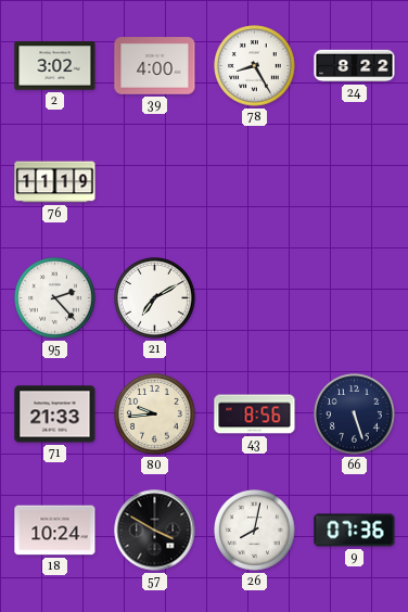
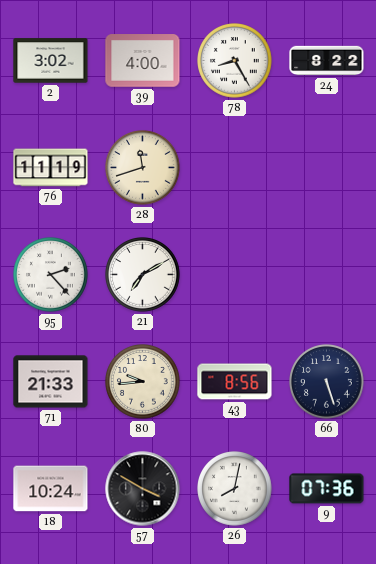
28: none -> 11:42
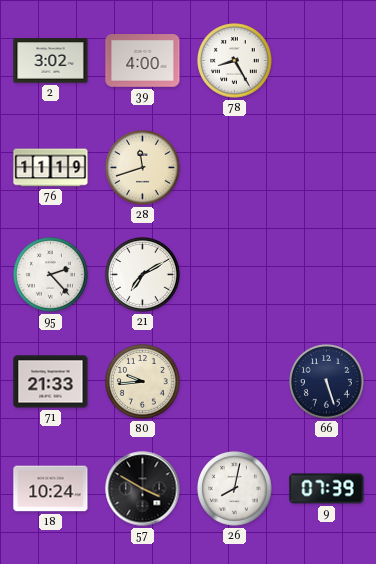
24: 8:22 -> none
43: 8:56 -> none
9: 07:36 -> 07:39
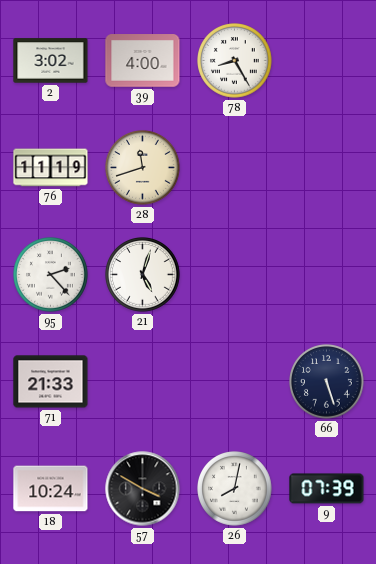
21: 7:10 -> 5:03
80: 9:44 -> none
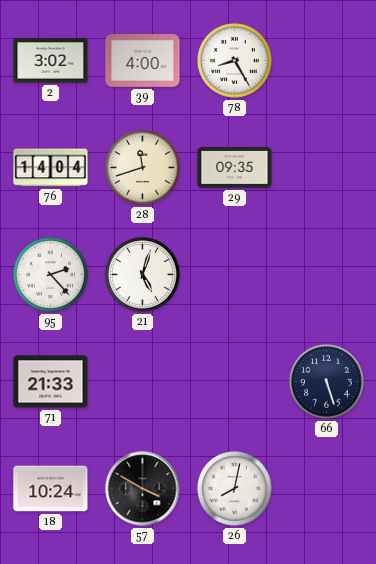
76: 11:19 -> 14:04
29: none -> 09:35
9: 07:39 -> none
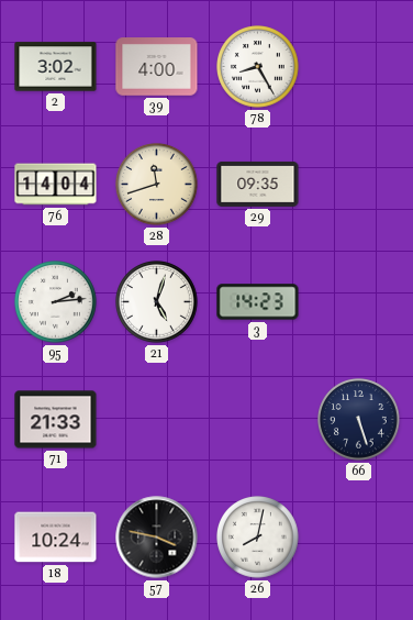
95: 2:23 -> 2:14
3: none -> 14:23
57: 3:50 -> 3:47
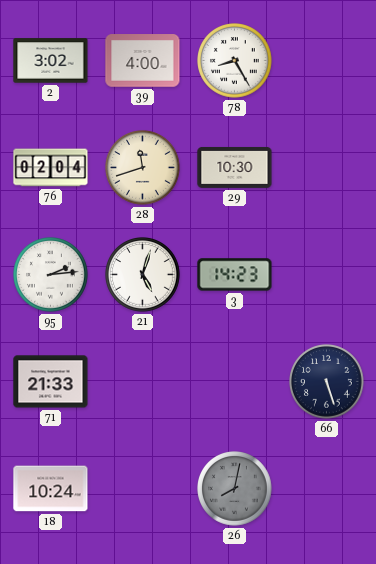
76: 14:04 -> 02:04
29: 09:35 -> 10:30
57: 3:47 -> none
26 dial: white -> grey
